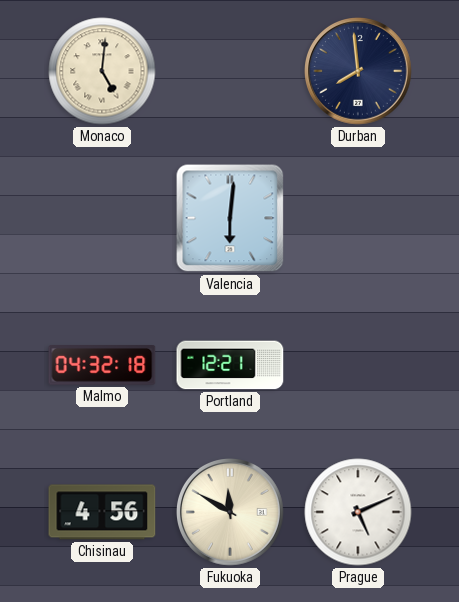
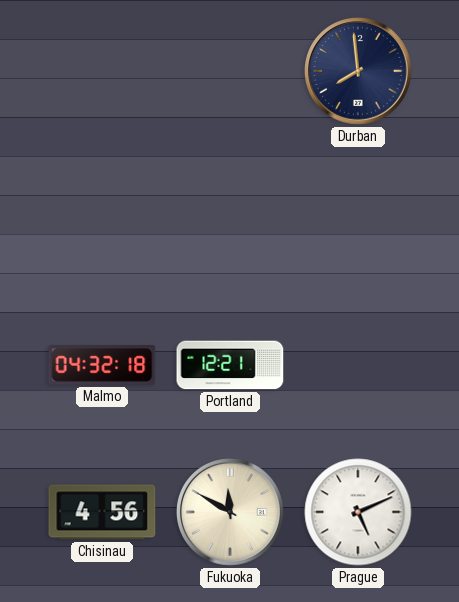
Monaco: 5:01 -> none
Valencia: 6:01 -> none
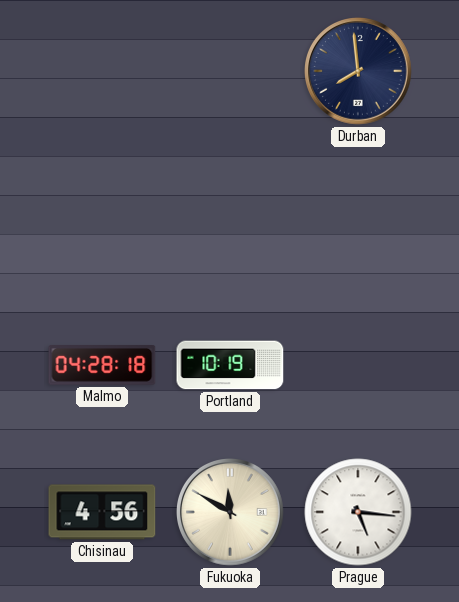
Malmo: 04:32 -> 04:28
Portland: 12:21 -> 10:19
Prague: 5:11 -> 5:16
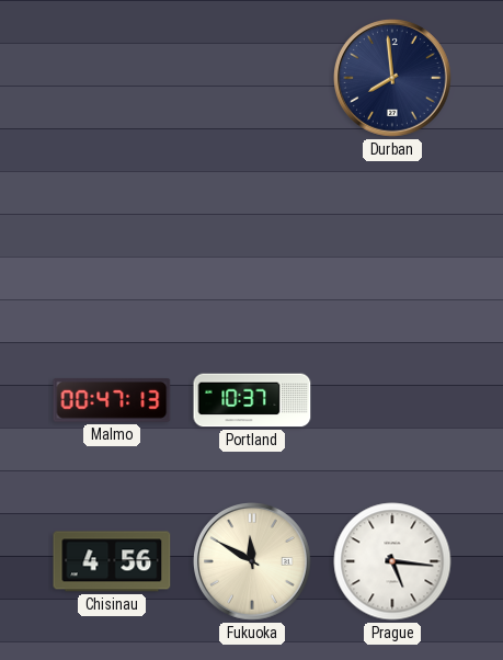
Malmo: 04:28 -> 00:47
Portland: 10:19 -> 10:37
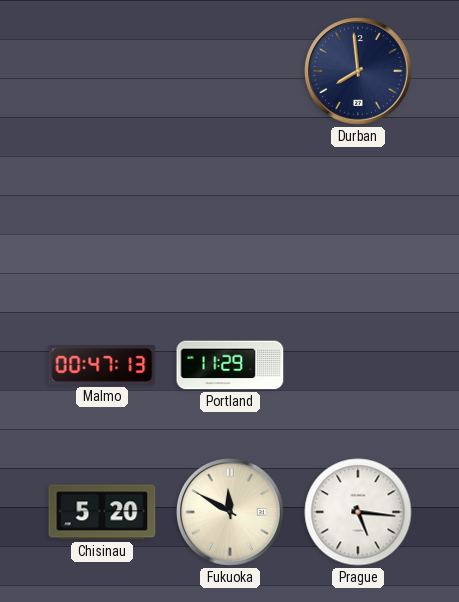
Portland: 10:37 -> 11:29
Chisinau: 4:56 -> 5:20
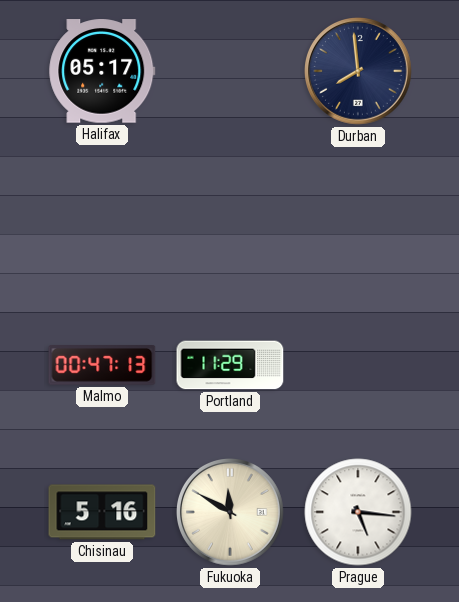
Halifax: none -> 05:17
Chisinau: 5:20 -> 5:16
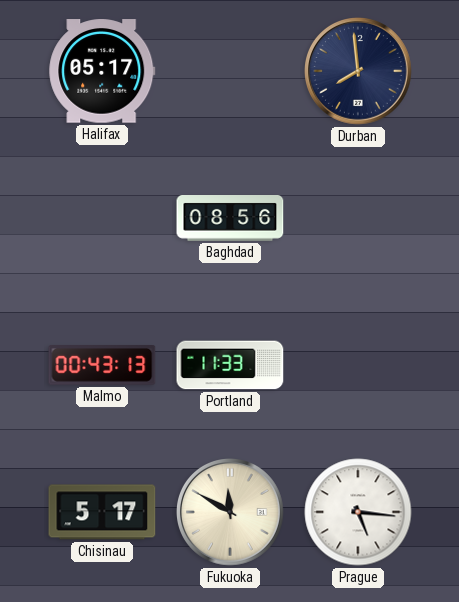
Baghdad: none -> 08:56
Malmo: 00:47 -> 00:43
Portland: 11:29 -> 11:33
Chisinau: 5:16 -> 5:17
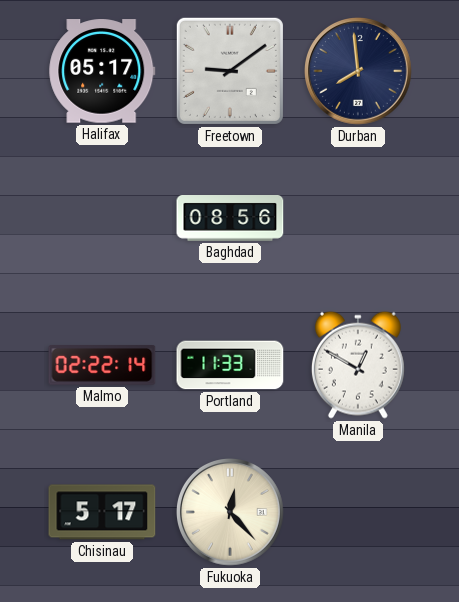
Freetown: none -> 9:09
Malmo: 00:43 -> 02:22
Manila: none -> 12:50
Fukuoka: 11:50 -> 12:23
Prague: 5:16 -> none
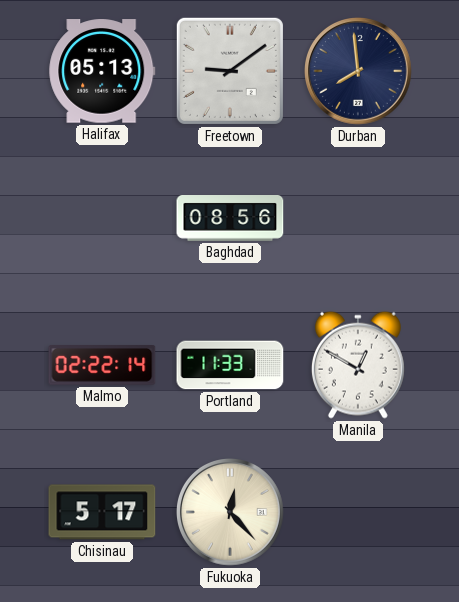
Halifax: 05:17 -> 05:13
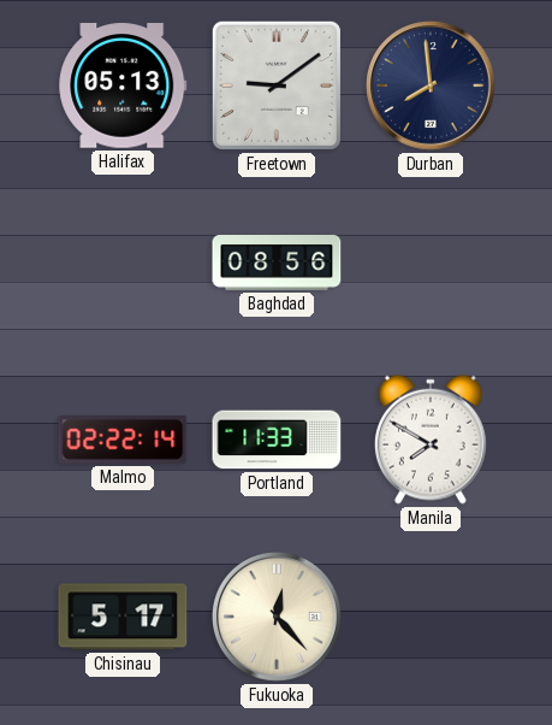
Manila: 12:50 -> 7:50
